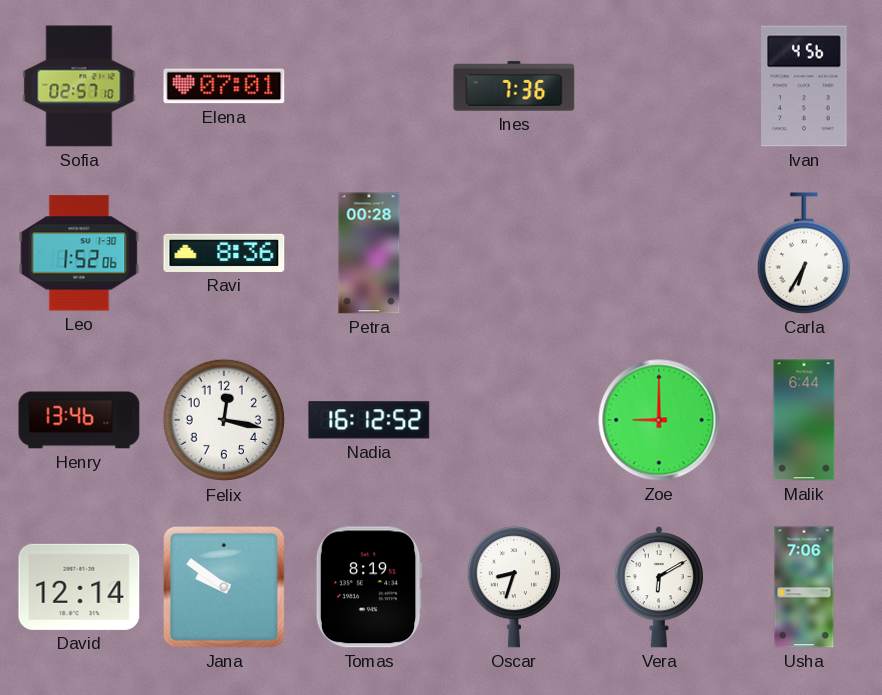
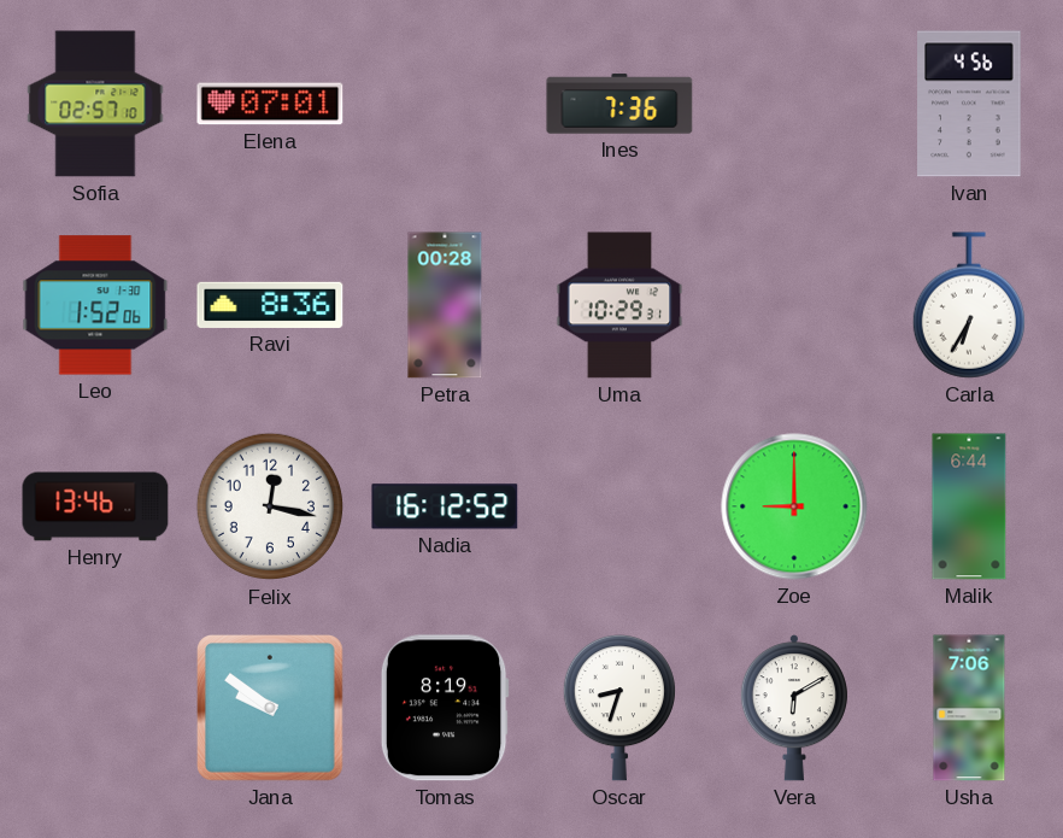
Uma: none -> 10:29
David: 12:14 -> none
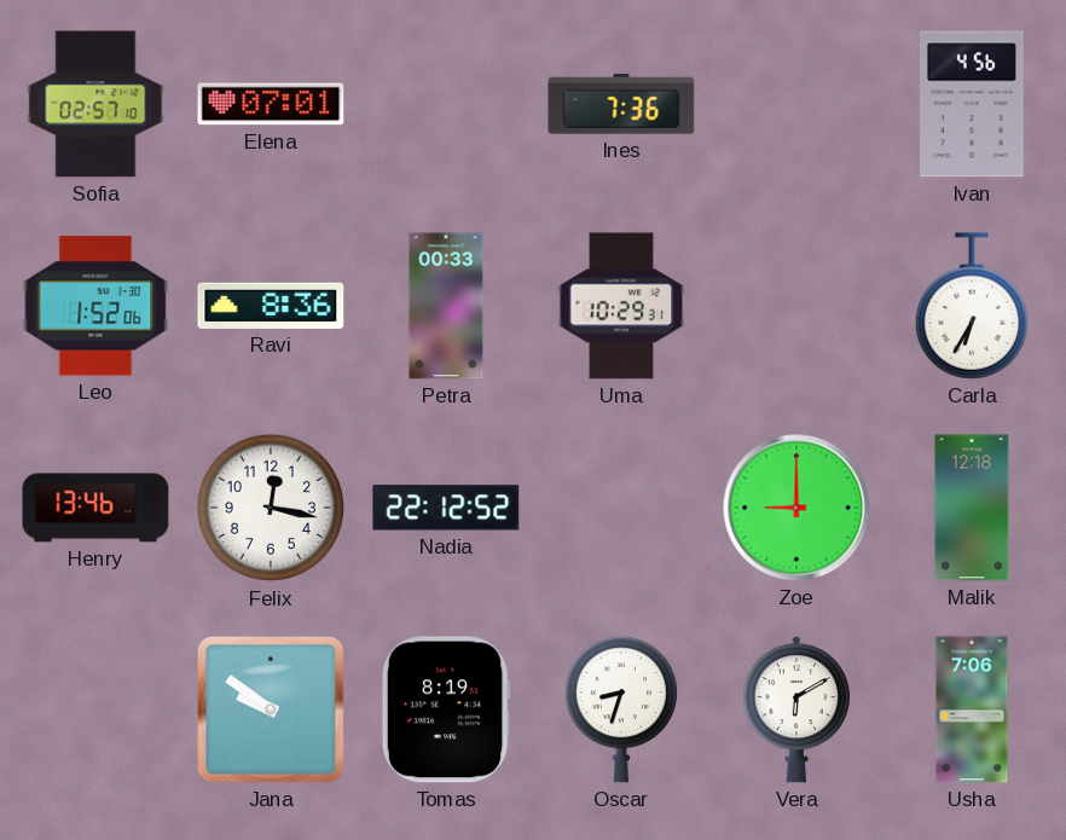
Petra: 00:28 -> 00:33
Nadia: 16:12 -> 22:12
Malik: 6:44 -> 12:18
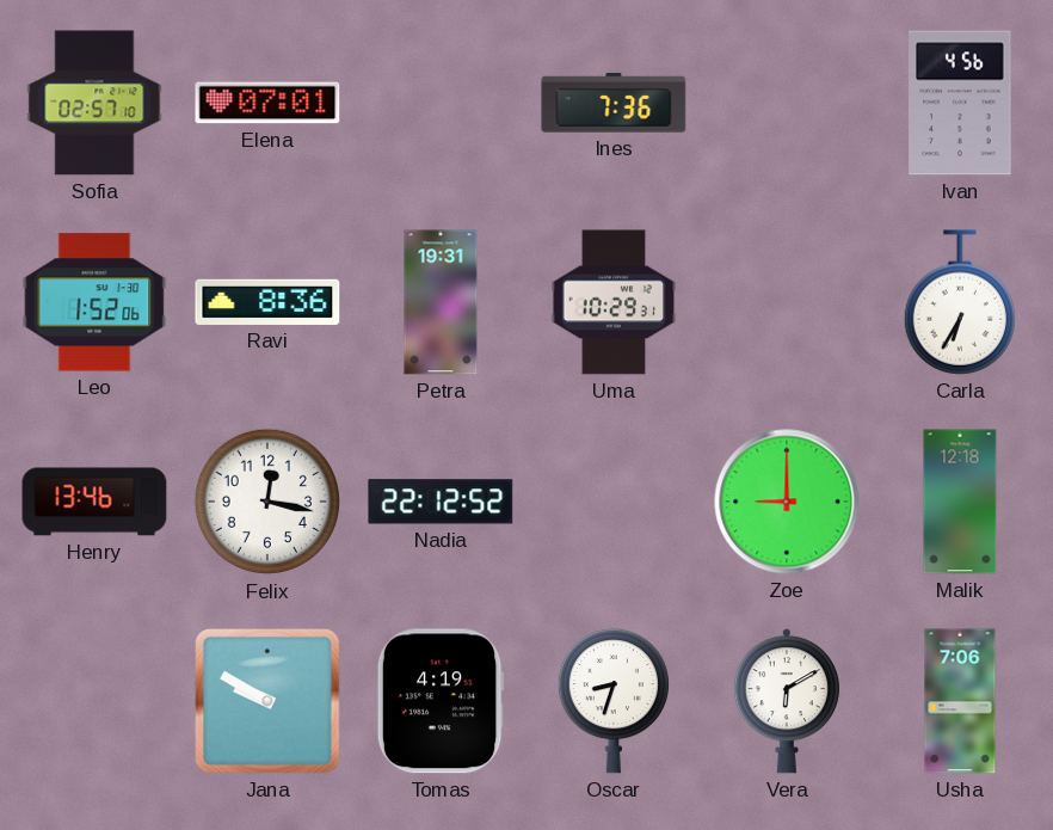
Petra: 00:33 -> 19:31
Jana: 9:51 -> 9:50
Tomas: 8:19 -> 4:19
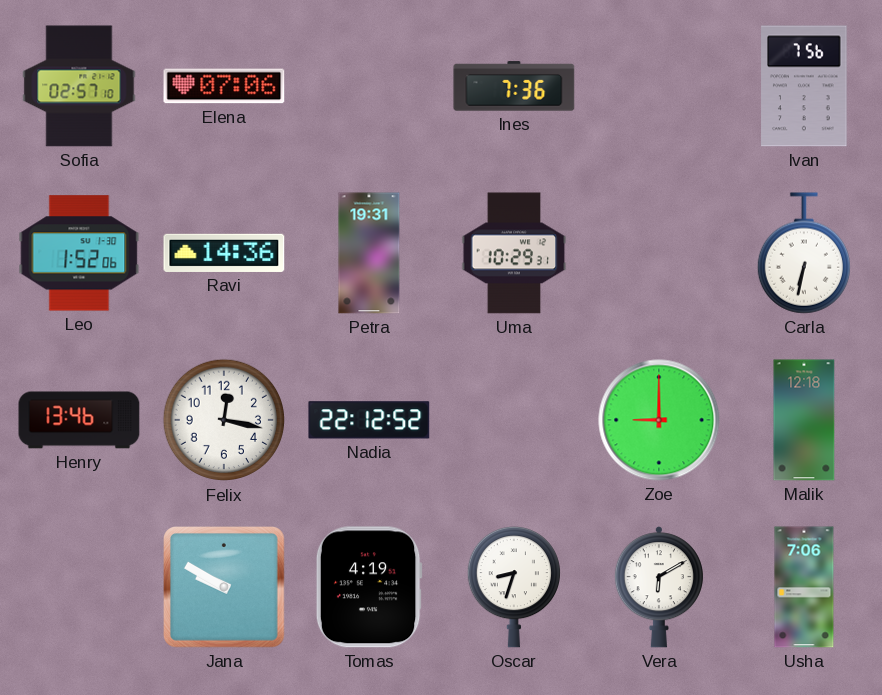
Elena: 07:01 -> 07:06
Ivan: 4:56 -> 7:56
Ravi: 8:36 -> 14:36
Carla: 6:35 -> 6:32
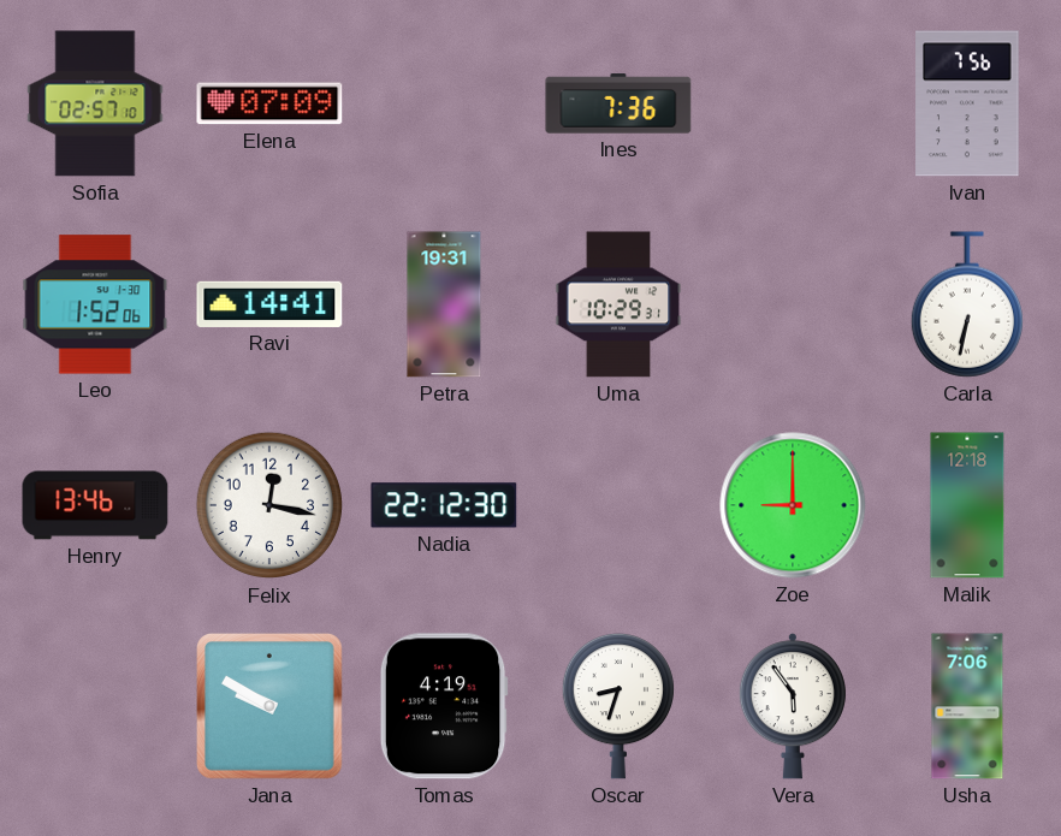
Elena: 07:06 -> 07:09
Ravi: 14:36 -> 14:41
Nadia: 22:12:52 -> 22:12:30
Vera: 6:10 -> 5:54
